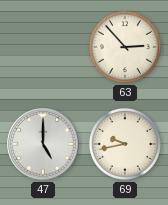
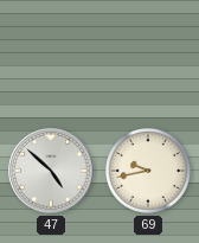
63: 2:53 -> none
47: 5:00 -> 4:52
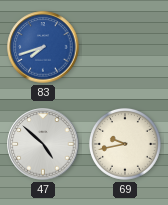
83: none -> 7:42
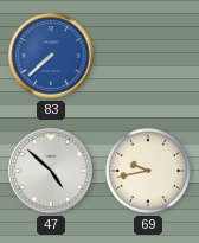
83: 7:42 -> 7:38
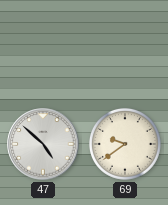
83: 7:38 -> none
69: 9:43 -> 9:39
